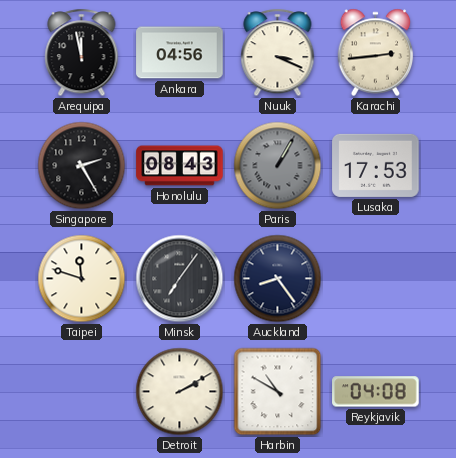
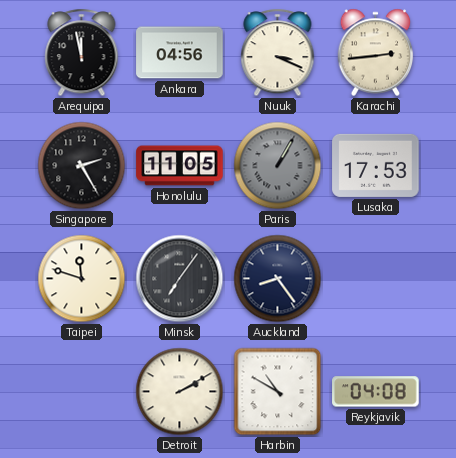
Honolulu: 08:43 -> 11:05
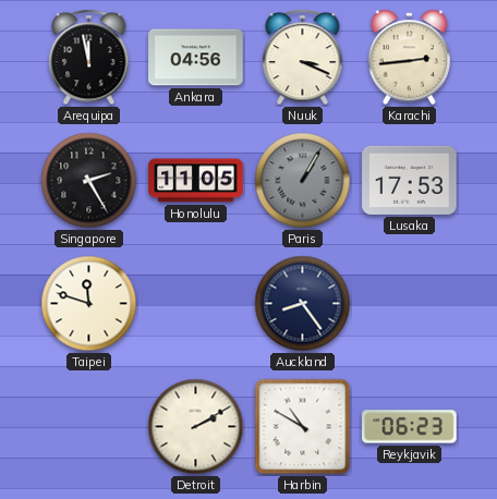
Minsk: 7:06 -> none
Reykjavik: 04:08 -> 06:23
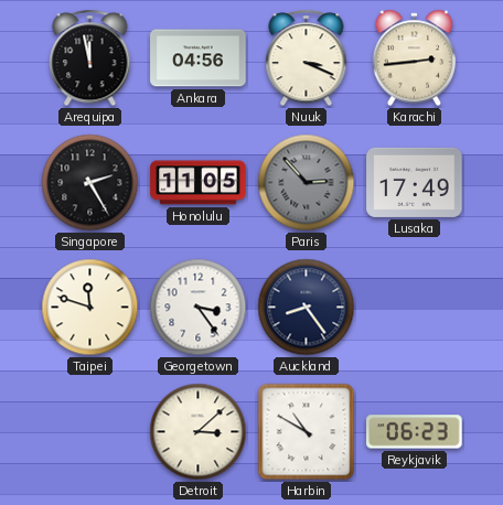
Paris: 1:05 -> 2:53
Lusaka: 17:53 -> 17:49
Georgetown: none -> 3:24
Detroit: 2:10 -> 3:08
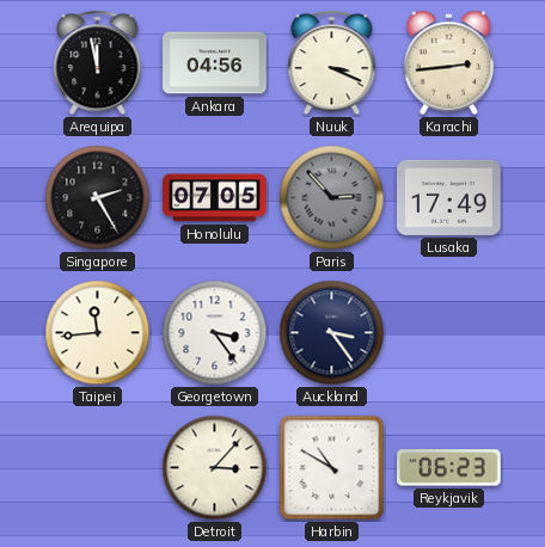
Honolulu: 11:05 -> 07:05
Taipei: 11:48 -> 11:44
Auckland: 8:24 -> 3:24
Detroit: 3:08 -> 3:07
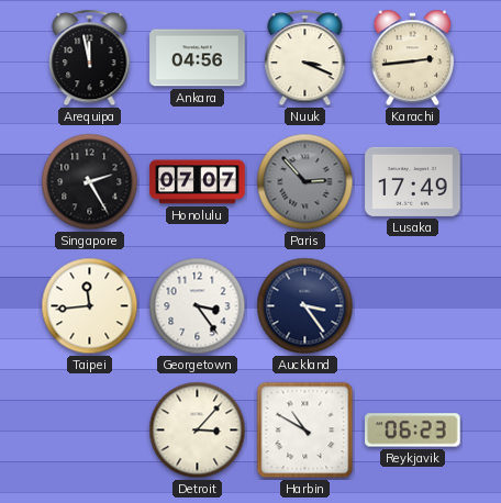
Honolulu: 07:05 -> 07:07
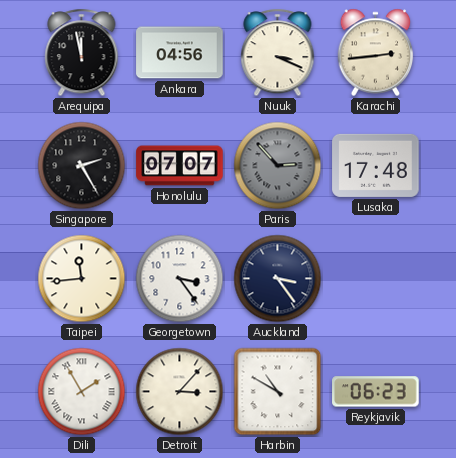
Lusaka: 17:49 -> 17:48
Dili: none -> 1:55
